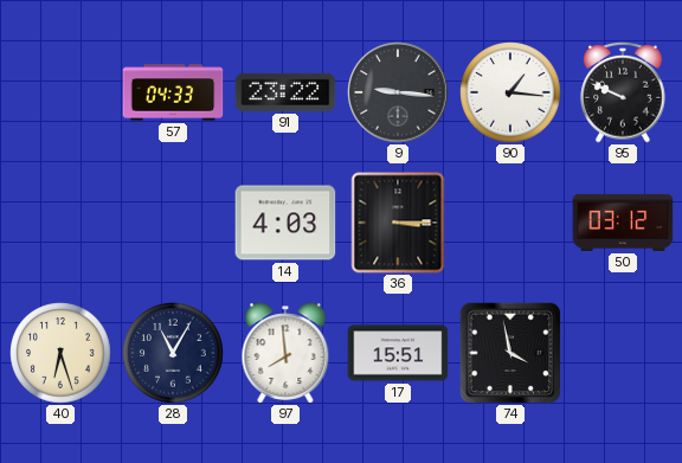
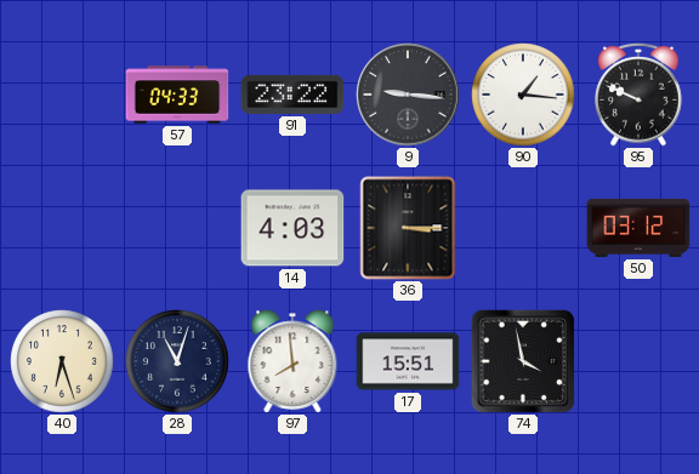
28: 11:05 -> 11:03
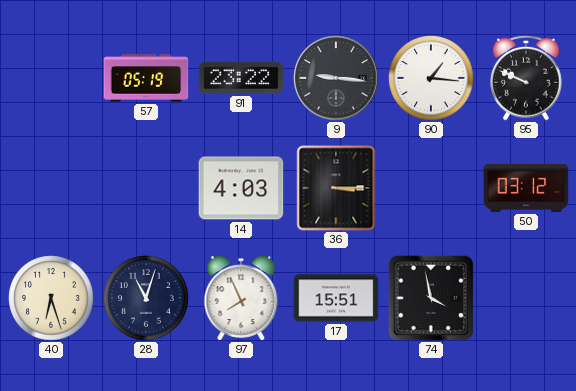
57: 04:33 -> 05:19
97: 7:59 -> 7:56
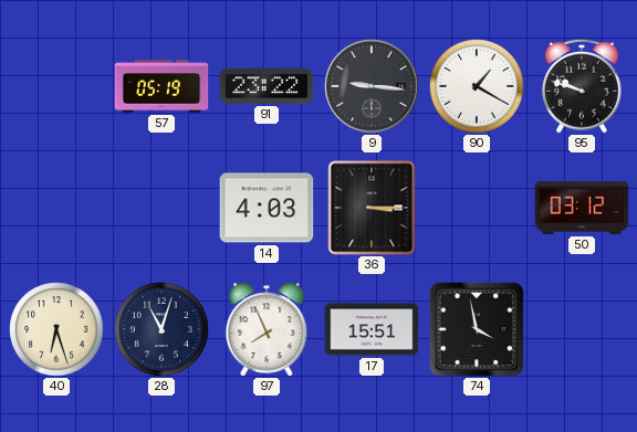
90: 1:16 -> 1:20
95: 9:49 -> 9:48
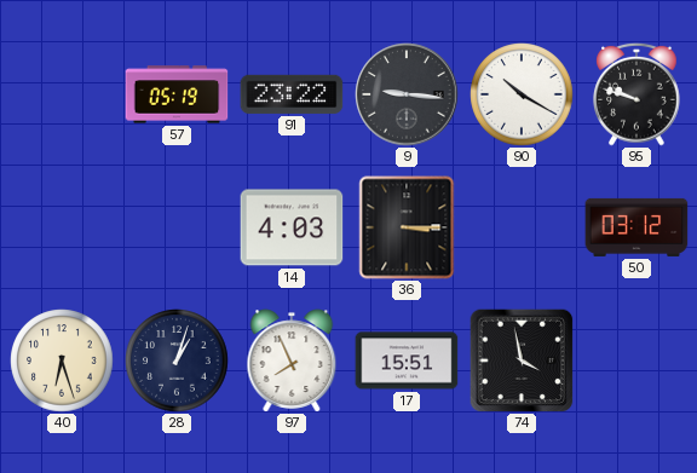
90: 1:20 -> 10:20
28: 11:03 -> 1:03
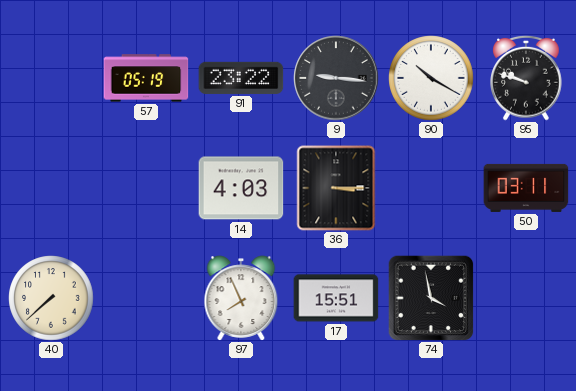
50: 03:12 -> 03:11
40: 6:27 -> 7:38
28: 1:03 -> none
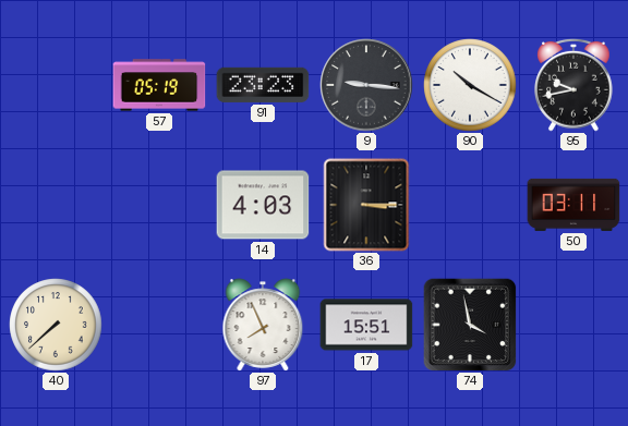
91: 23:22 -> 23:23
95: 9:48 -> 9:43
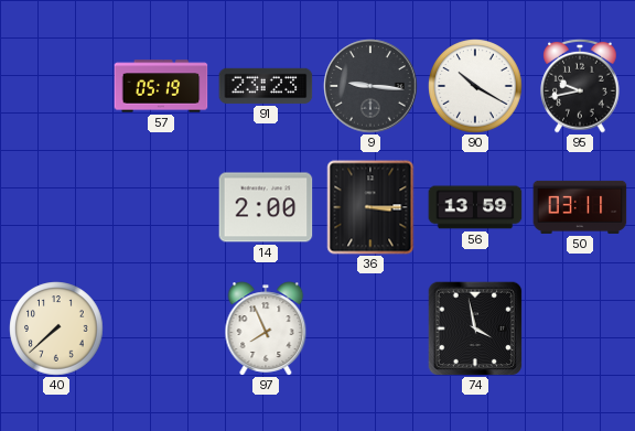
14: 4:03 -> 2:00
56: none -> 13:59
17: 15:51 -> none
